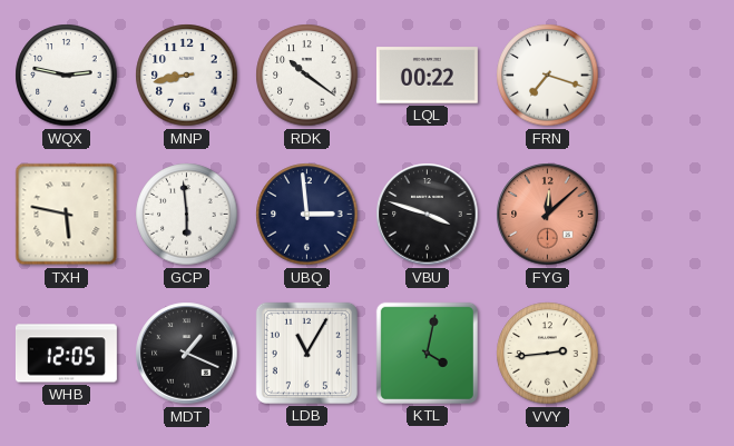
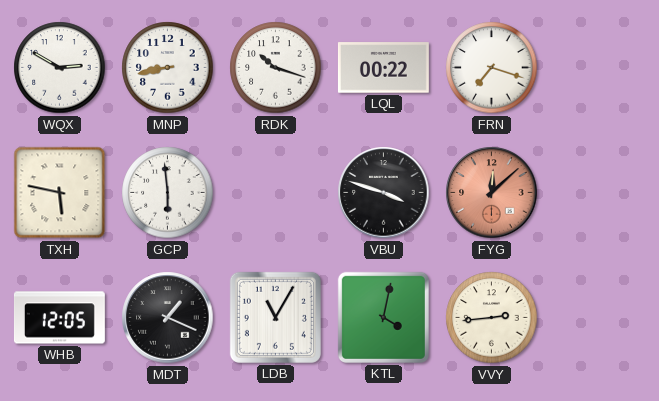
WQX: 2:47 -> 2:50
RDK: 10:21 -> 10:18
UBQ: 2:59 -> none
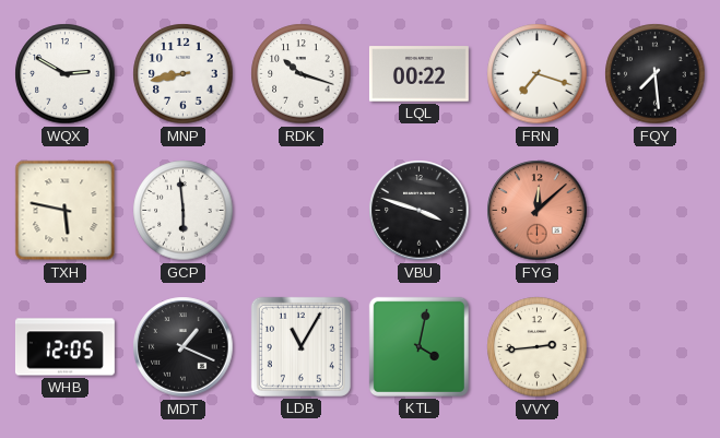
FQY: none -> 7:29
